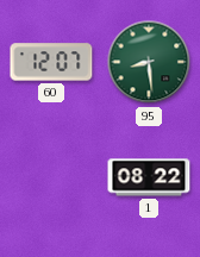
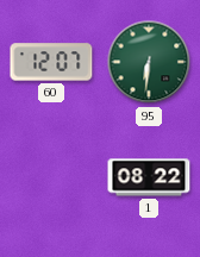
95: 8:29 -> 6:31
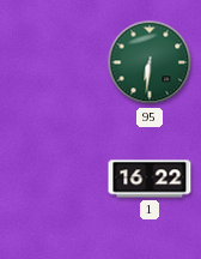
60: 12:07 -> none
1: 08:22 -> 16:22
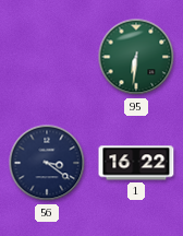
56: none -> 3:21
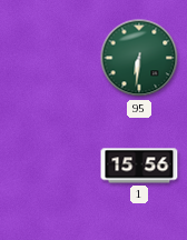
56: 3:21 -> none
1: 16:22 -> 15:56
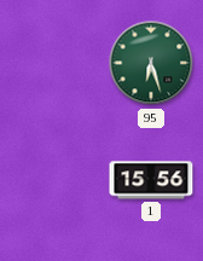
95: 6:31 -> 6:27
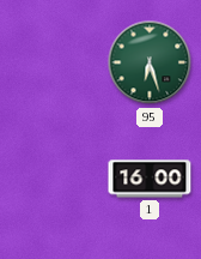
1: 15:56 -> 16:00
